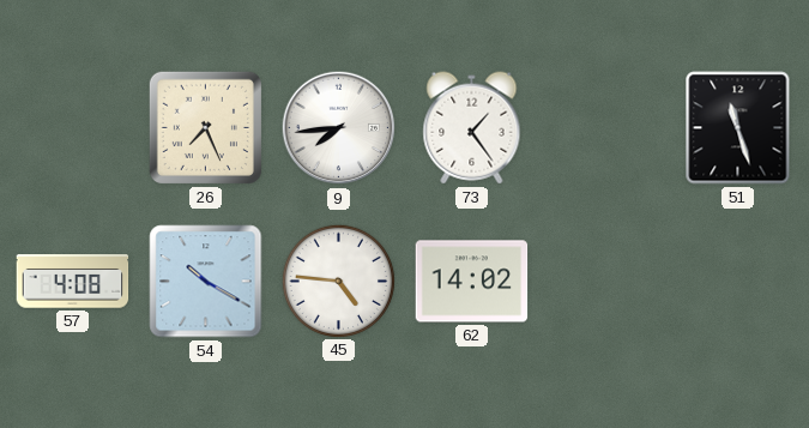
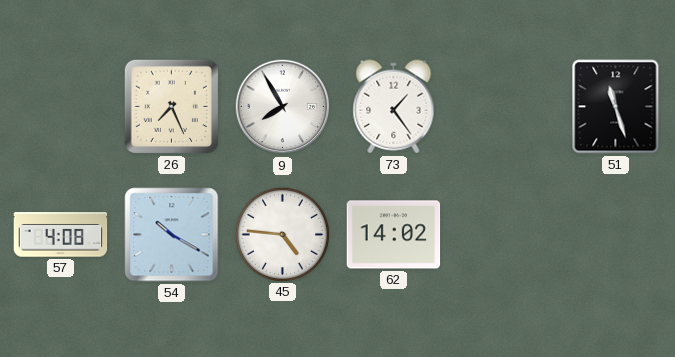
9: 7:44 -> 7:55
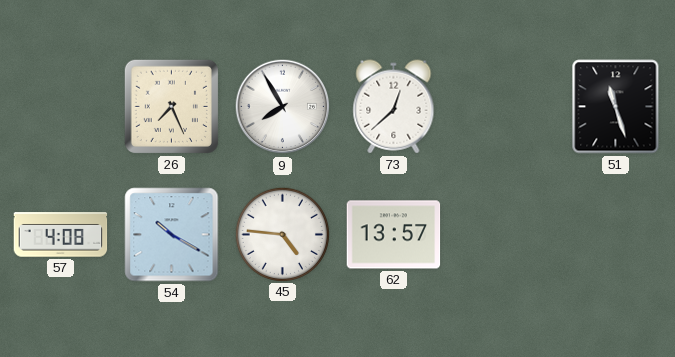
73: 1:24 -> 12:38
62: 14:02 -> 13:57
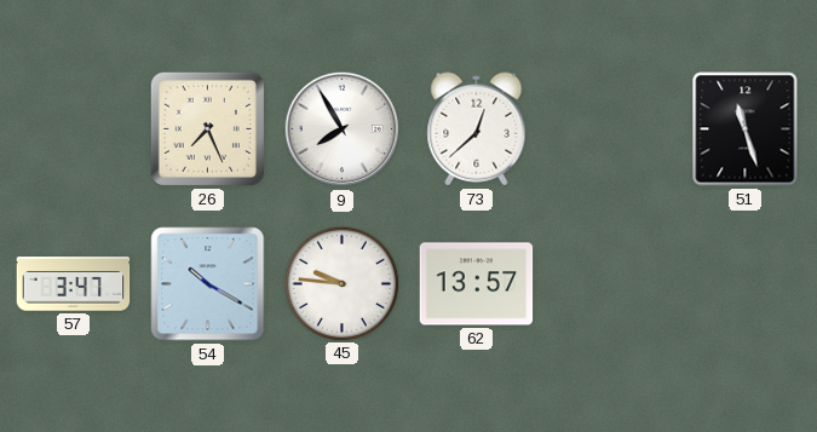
57: 4:08 -> 3:47
45: 4:46 -> 9:46
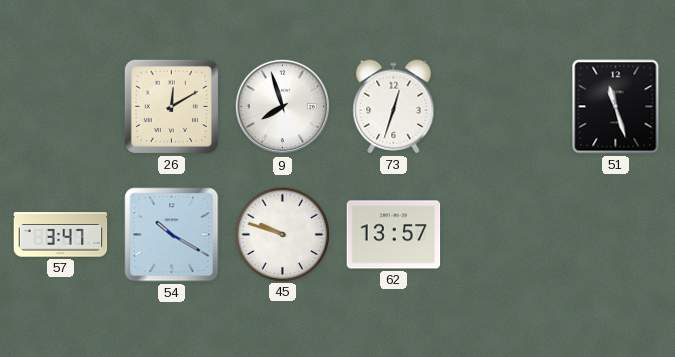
26: 7:26 -> 12:10
9: 7:55 -> 7:57
73: 12:38 -> 12:33
45: 9:46 -> 9:48
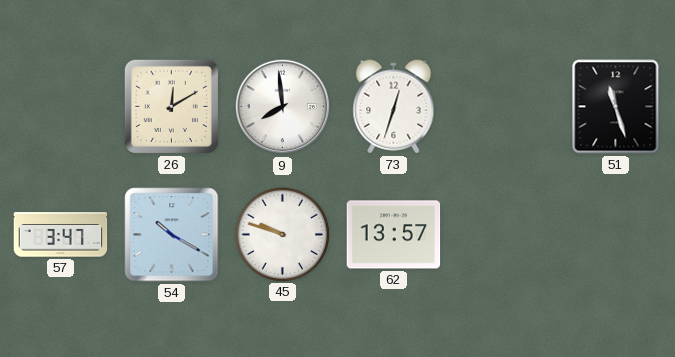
9: 7:57 -> 7:59
